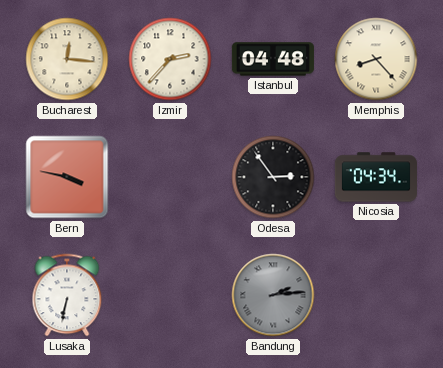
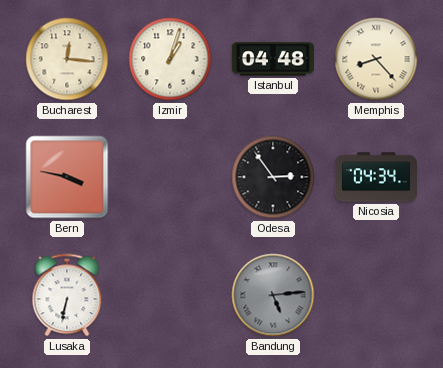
Izmir: 2:37 -> 1:03
Bandung: 2:14 -> 5:14
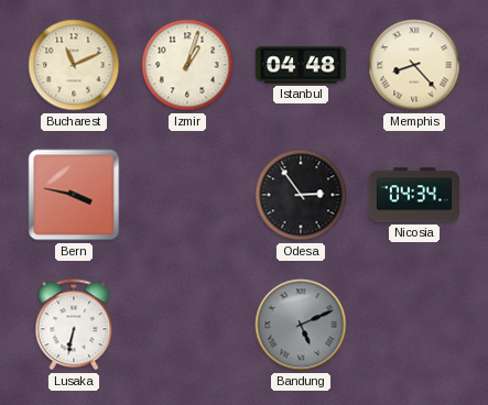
Bucharest: 12:16 -> 11:11
Bandung: 5:14 -> 5:11
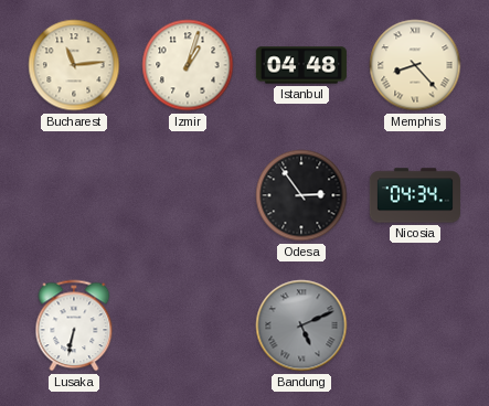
Bucharest: 11:11 -> 11:14
Bern: 3:47 -> none
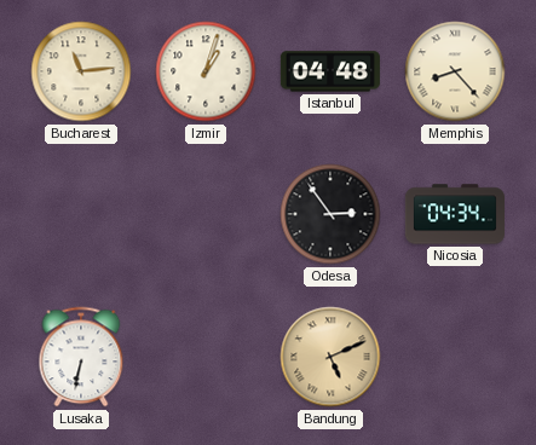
Bandung dial: grey -> champagne
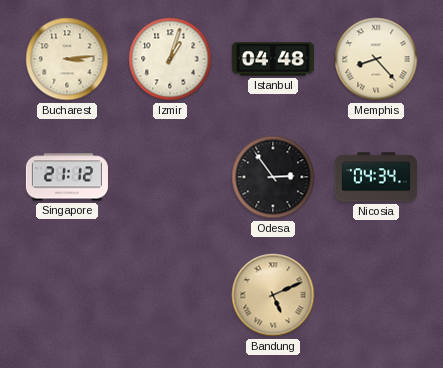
Bucharest: 11:14 -> 3:14
Singapore: none -> 21:12
Lusaka: 6:32 -> none
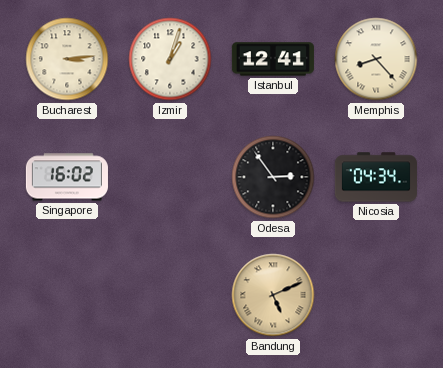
Istanbul: 04:48 -> 12:41
Singapore: 21:12 -> 16:02
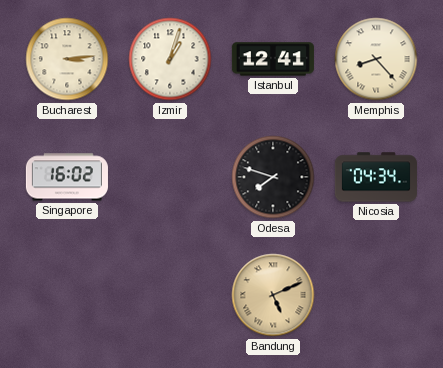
Odesa: 2:54 -> 7:48
